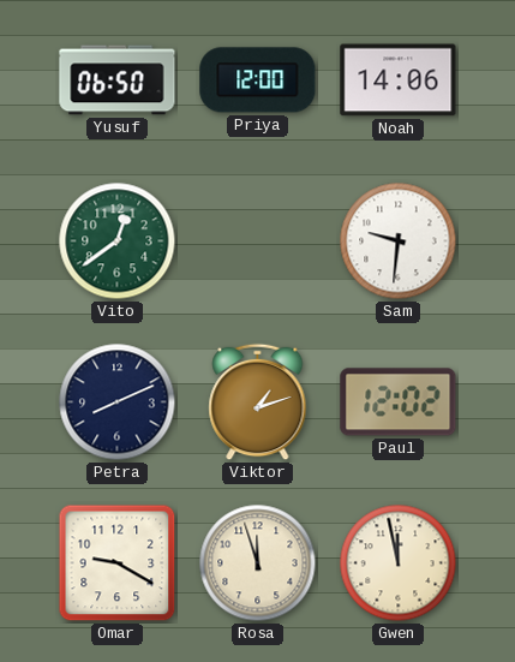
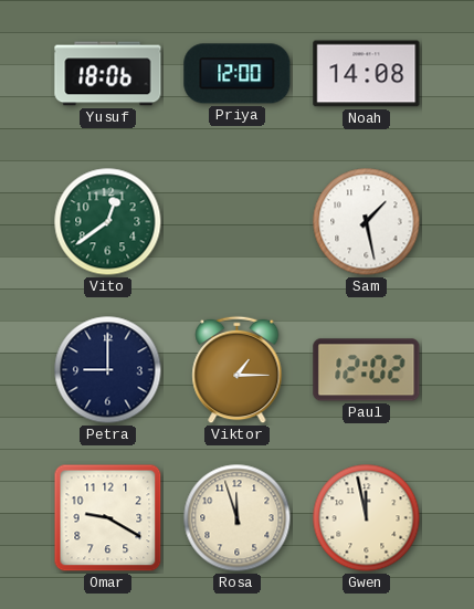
Yusuf: 06:50 -> 18:06
Noah: 14:06 -> 14:08
Sam: 9:31 -> 1:28
Petra: 8:11 -> 9:00
Viktor: 1:12 -> 1:15
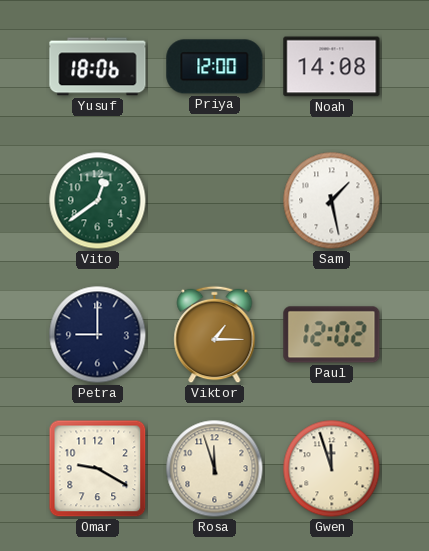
Gwen: 11:58 -> 11:57
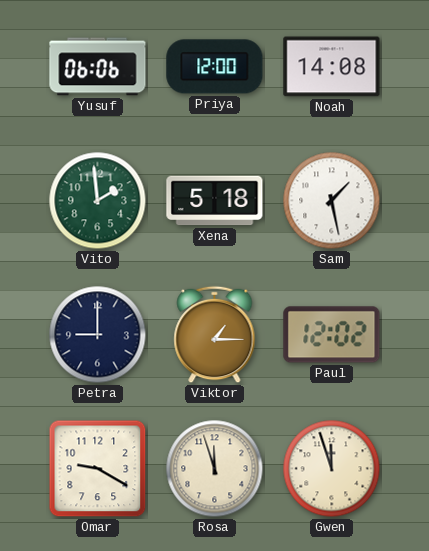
Yusuf: 18:06 -> 06:06
Vito: 12:39 -> 1:59
Xena: none -> 5:18
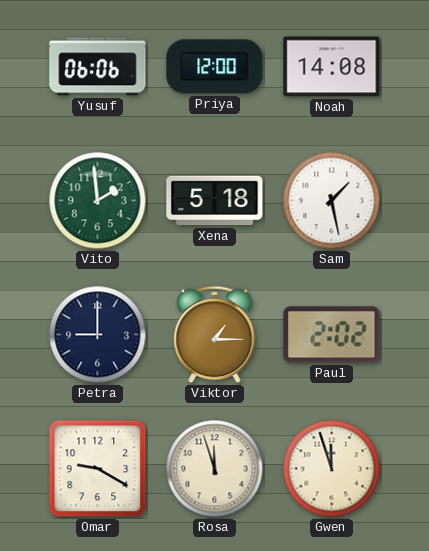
Paul: 12:02 -> 2:02
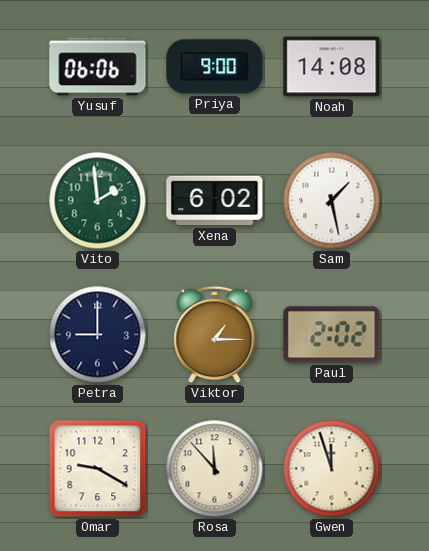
Priya: 12:00 -> 9:00
Xena: 5:18 -> 6:02
Rosa: 11:57 -> 11:53
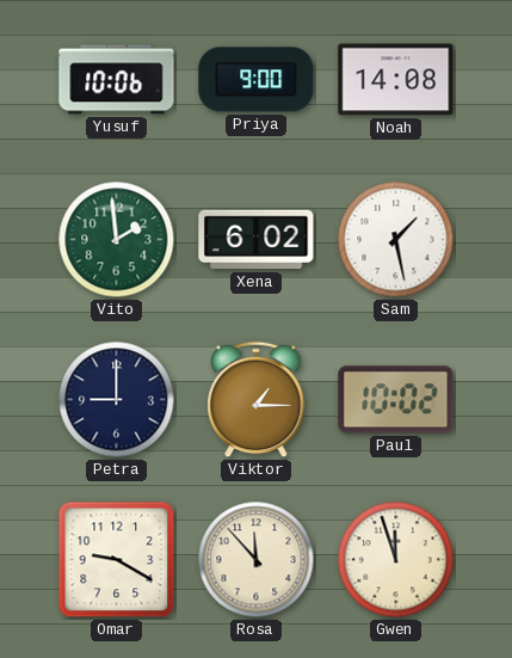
Yusuf: 06:06 -> 10:06
Paul: 2:02 -> 10:02
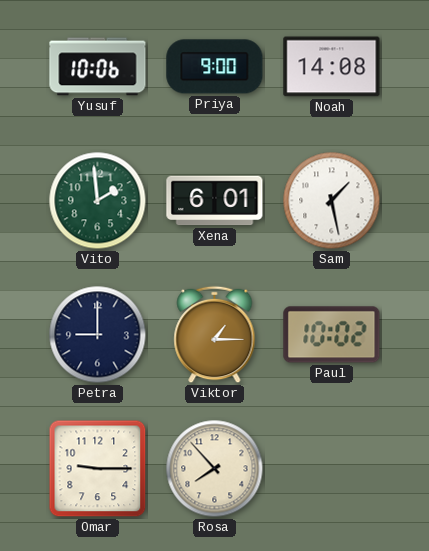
Xena: 6:02 -> 6:01
Omar: 9:20 -> 9:15
Rosa: 11:53 -> 7:53
Gwen: 11:57 -> none
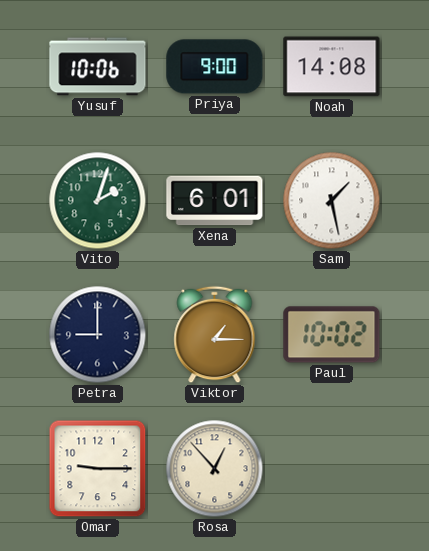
Vito: 1:59 -> 2:03
Rosa: 7:53 -> 12:53
